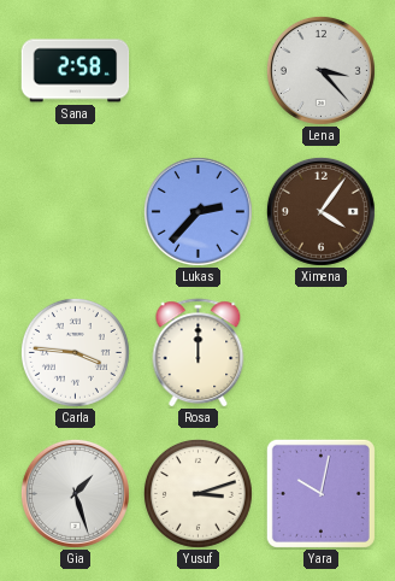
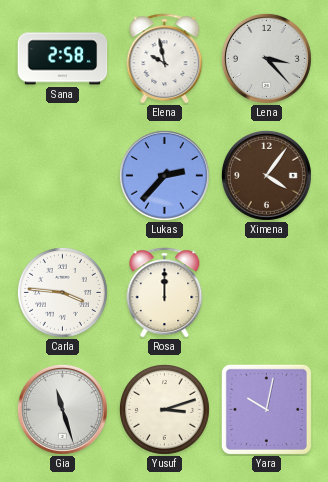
Elena: none -> 9:58
Gia: 1:27 -> 11:27
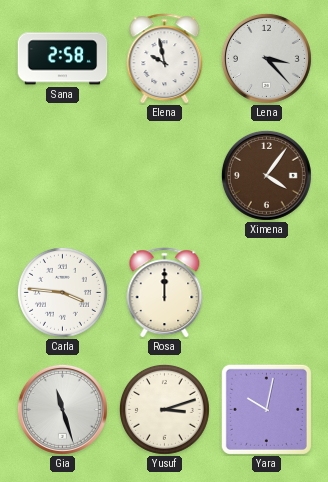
Lukas: 2:37 -> none
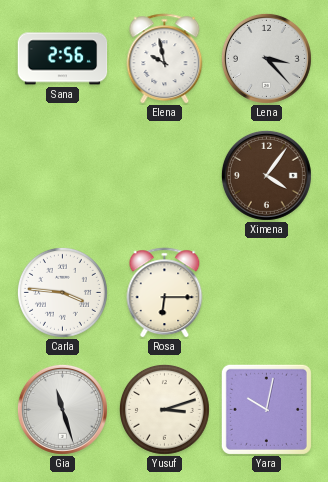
Sana: 2:58 -> 2:56
Rosa: 12:00 -> 6:15
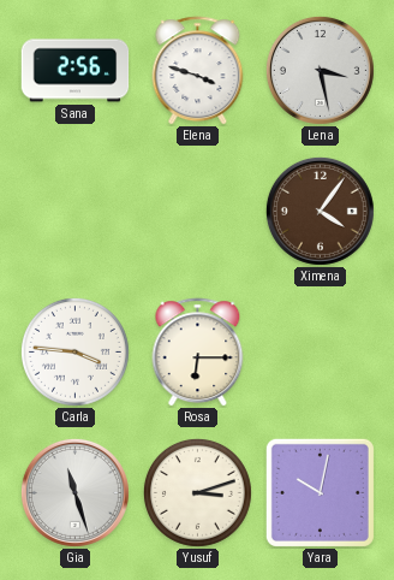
Elena: 9:58 -> 3:48
Lena: 3:23 -> 3:28
